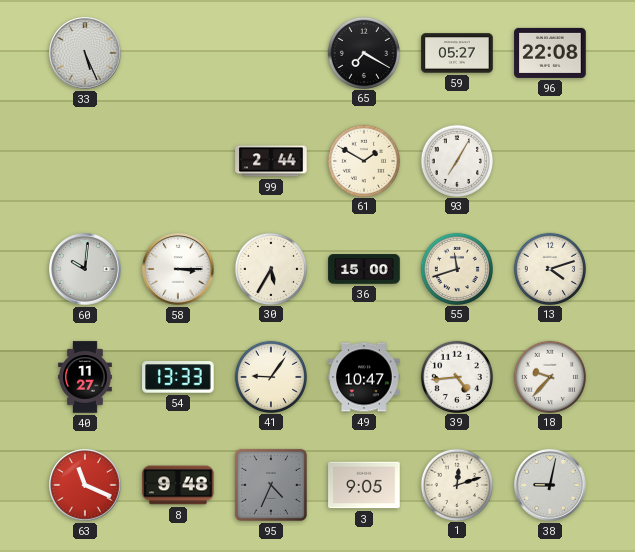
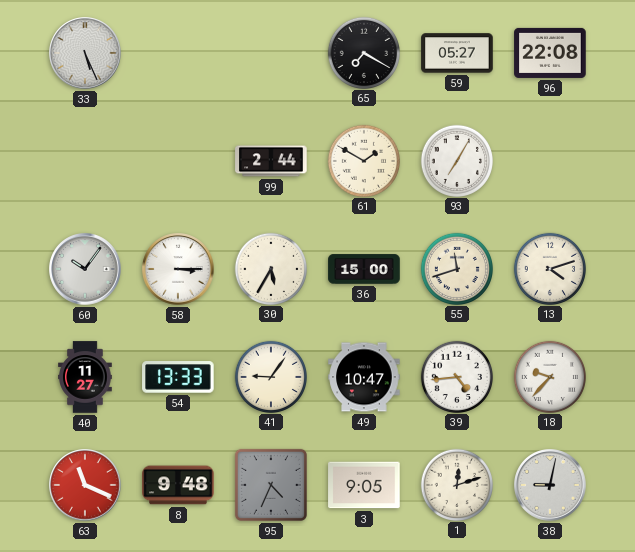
60: 10:01 -> 10:06
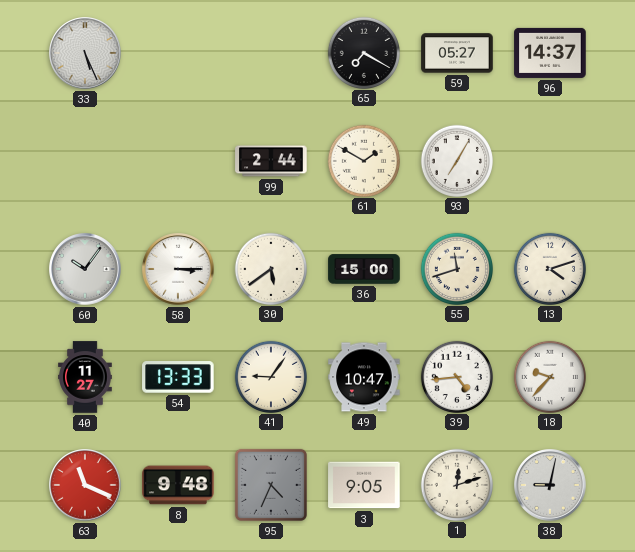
96: 22:08 -> 14:37
30: 5:35 -> 5:39
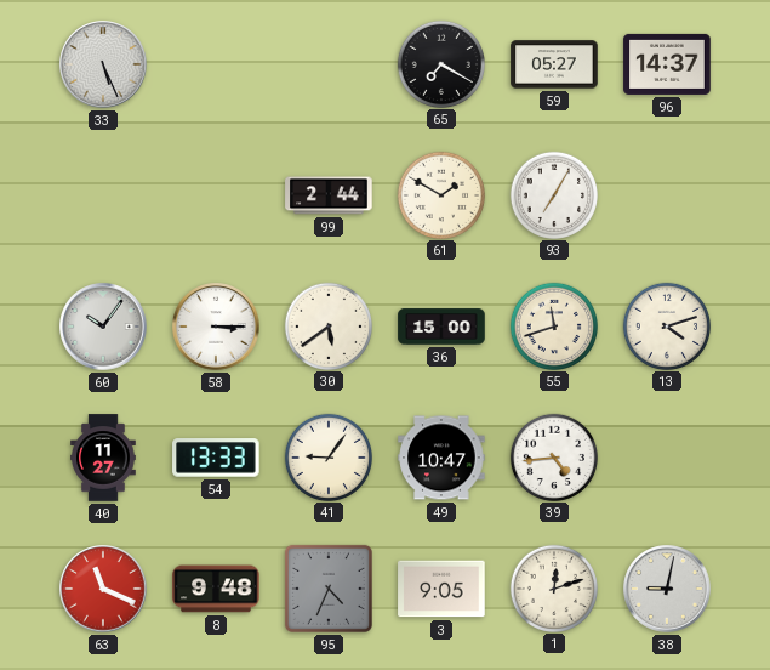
18: 9:37 -> none
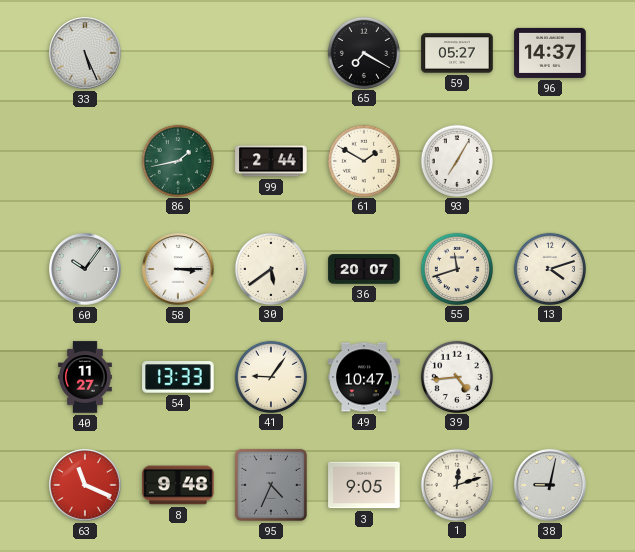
86: none -> 1:43
36: 15:00 -> 20:07
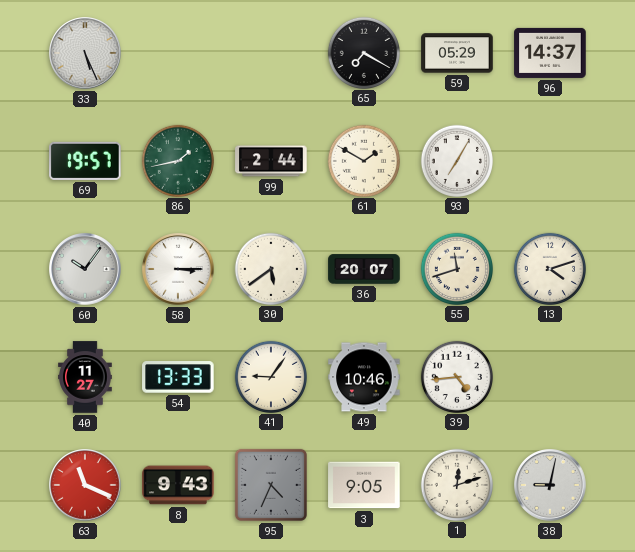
59: 05:27 -> 05:29
69: none -> 19:57
49: 10:47 -> 10:46
8: 9:48 -> 9:43
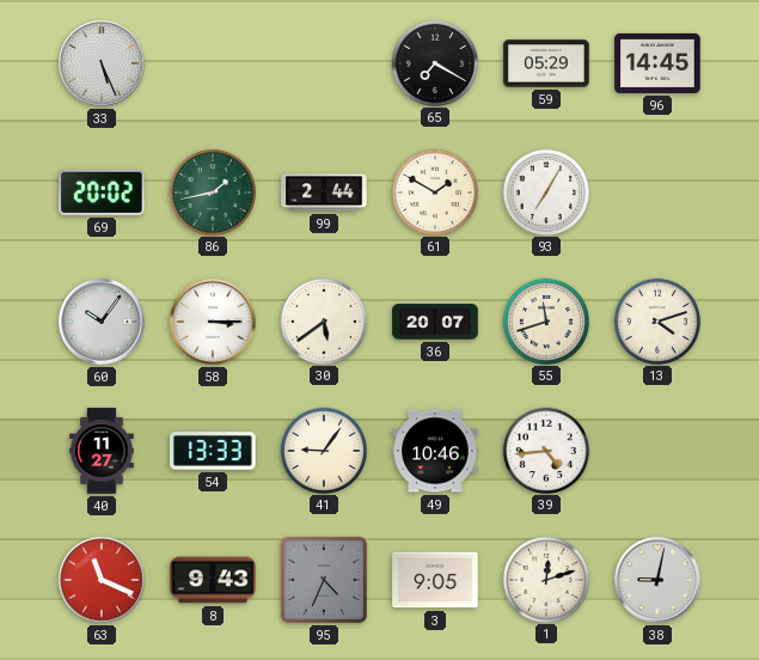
96: 14:37 -> 14:45
69: 19:57 -> 20:02
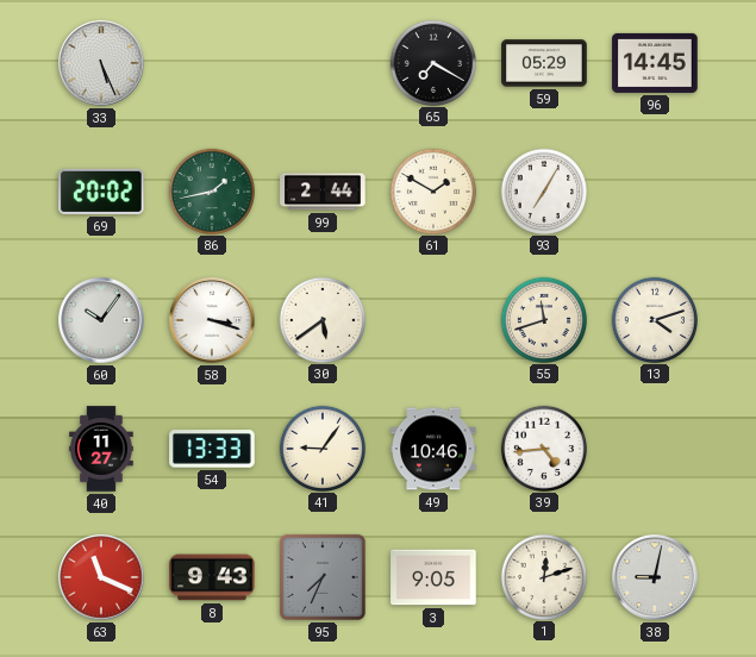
58: 3:15 -> 3:18
36: 20:07 -> none
95: 4:34 -> 7:34
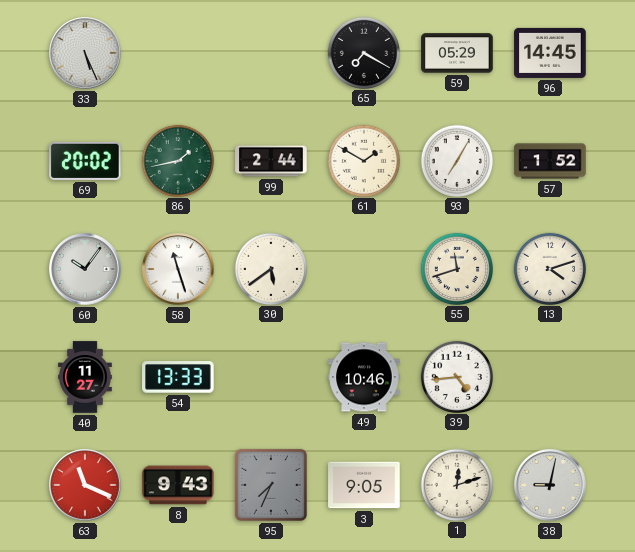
57: none -> 1:52
58: 3:18 -> 11:27
41: 9:06 -> none
